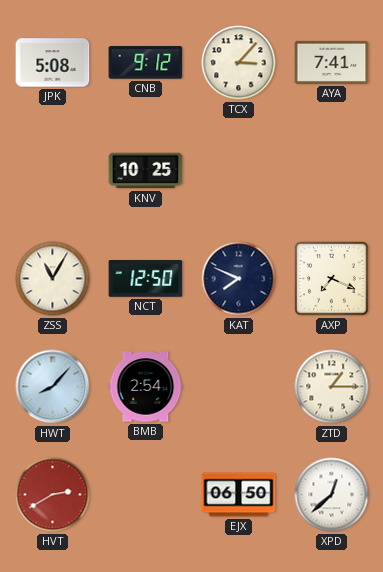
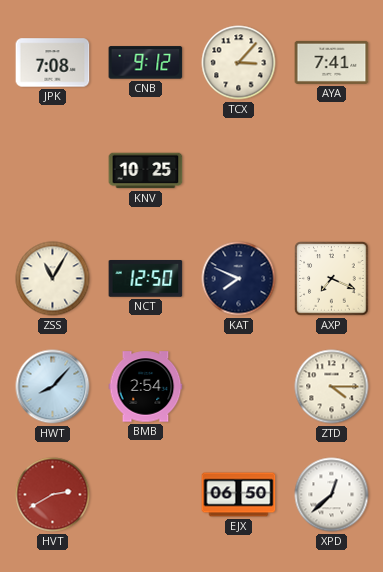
JPK: 5:08 -> 7:08
ZTD: 1:15 -> 4:15
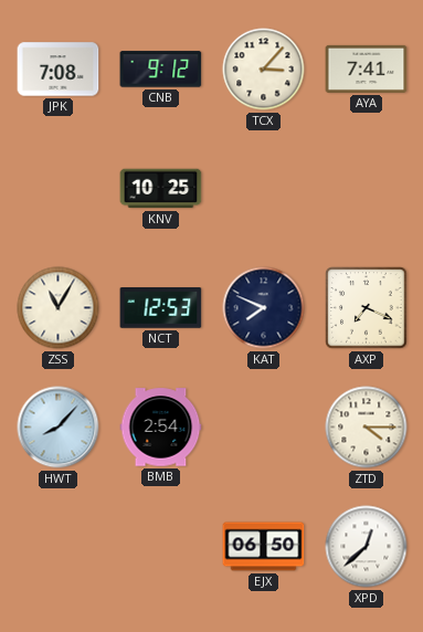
NCT: 12:50 -> 12:53
HVT: 2:40 -> none
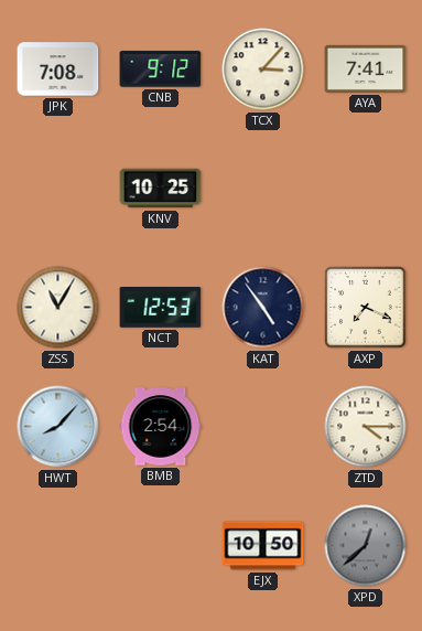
KAT: 7:49 -> 4:54
EJX: 06:50 -> 10:50
XPD dial: white -> grey
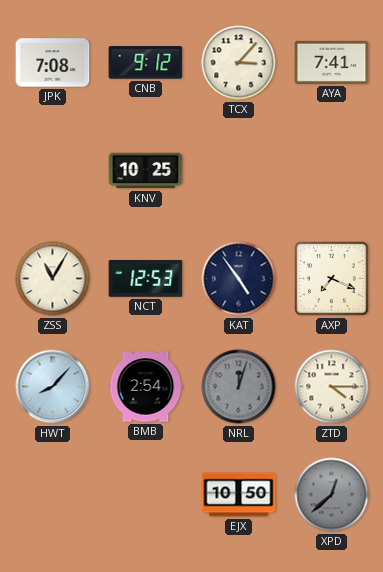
NRL: none -> 12:03
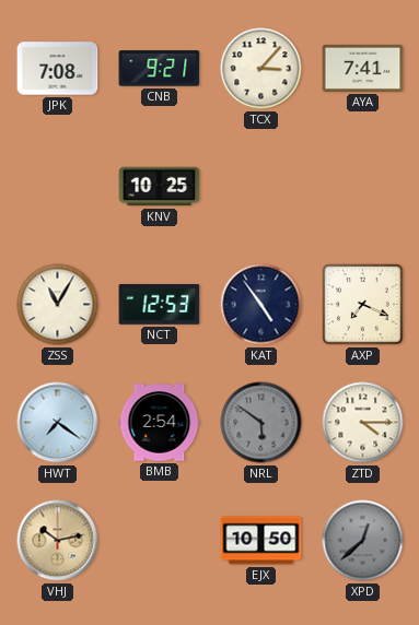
CNB: 9:12 -> 9:21
HWT: 8:07 -> 7:21
NRL: 12:03 -> 5:51
VHJ: none -> 10:13
